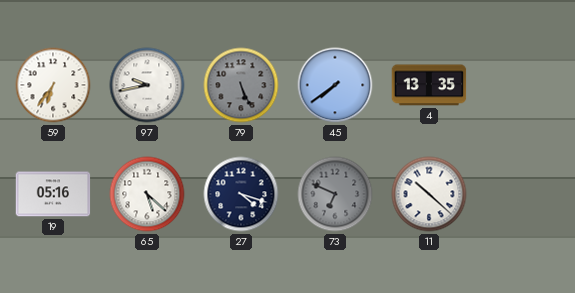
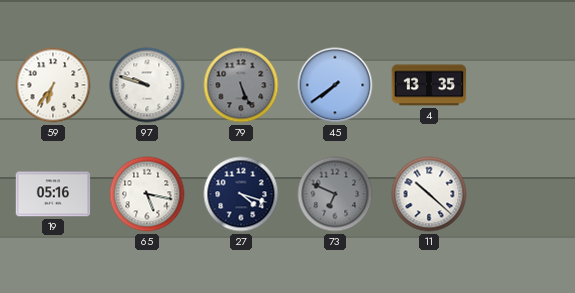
97: 9:43 -> 9:48
65: 5:22 -> 5:17
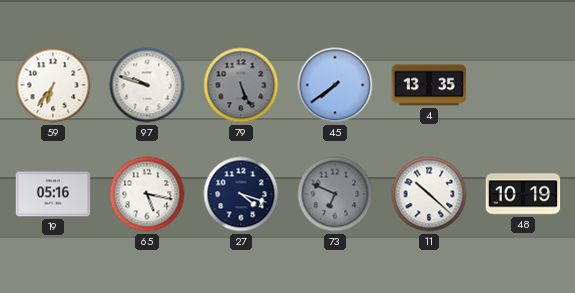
48: none -> 10:19
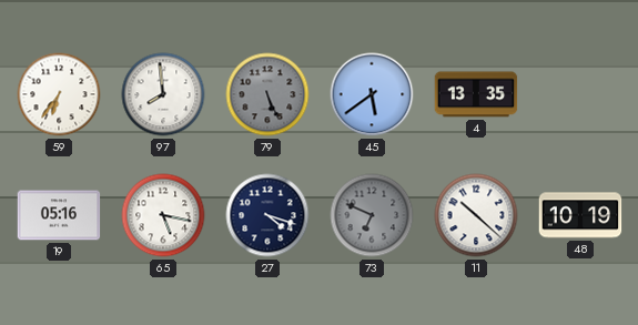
97: 9:48 -> 7:59
45: 7:39 -> 5:39
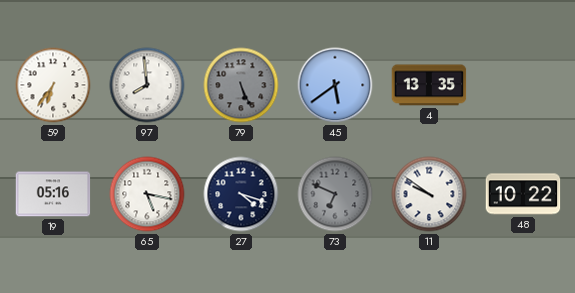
11: 10:22 -> 9:51
48: 10:19 -> 10:22
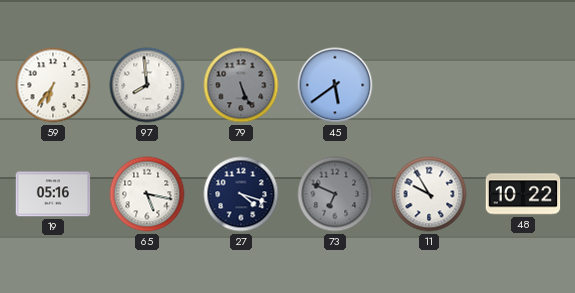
4: 13:35 -> none
11: 9:51 -> 9:55
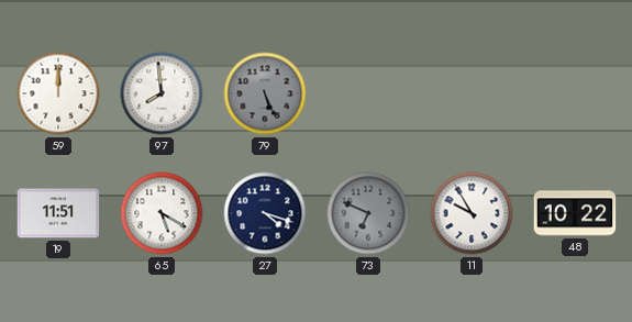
59: 6:36 -> 12:00
45: 5:39 -> none
19: 05:16 -> 11:51
65: 5:17 -> 5:20
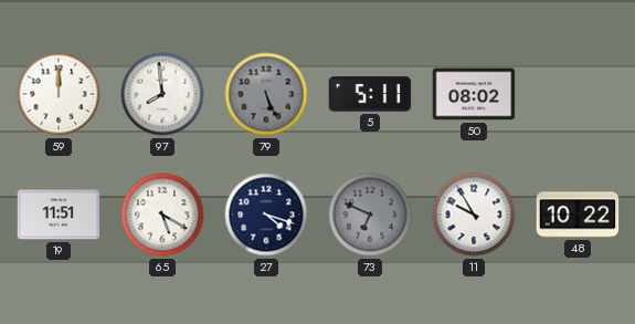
5: none -> 5:11
50: none -> 08:02
